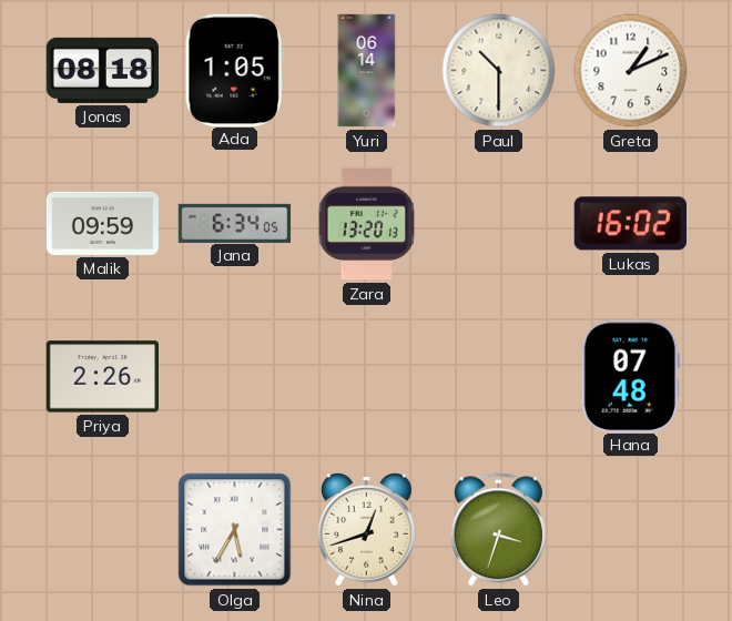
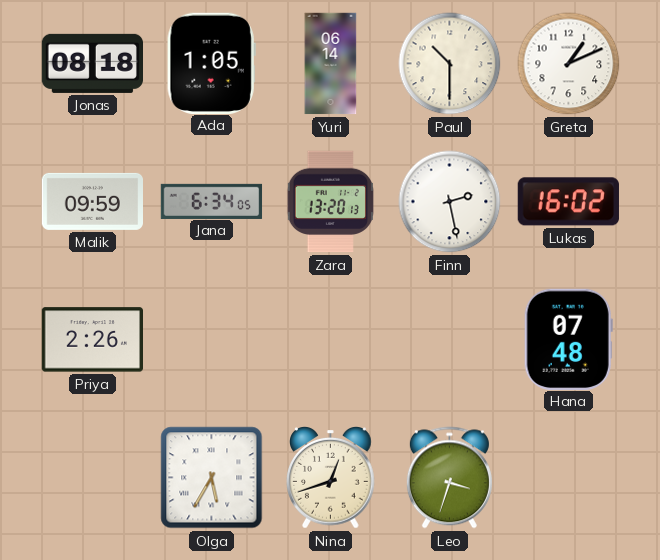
Finn: none -> 2:28
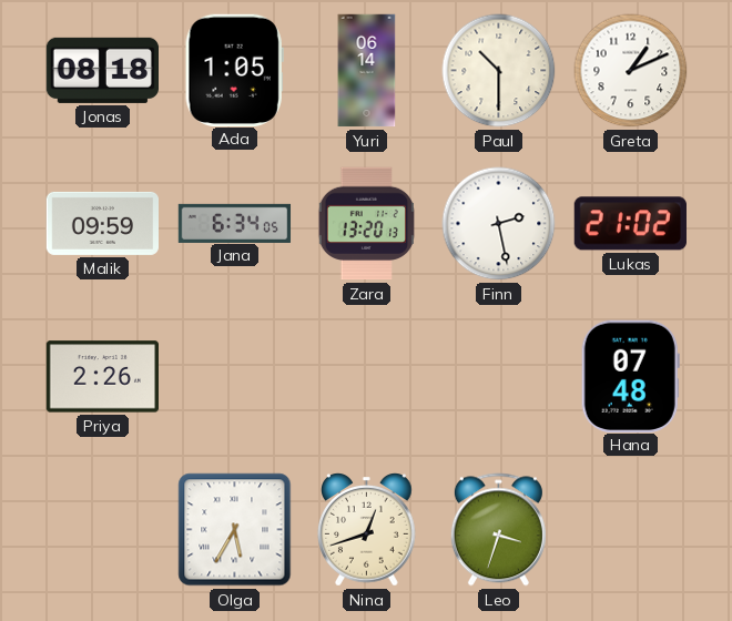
Lukas: 16:02 -> 21:02
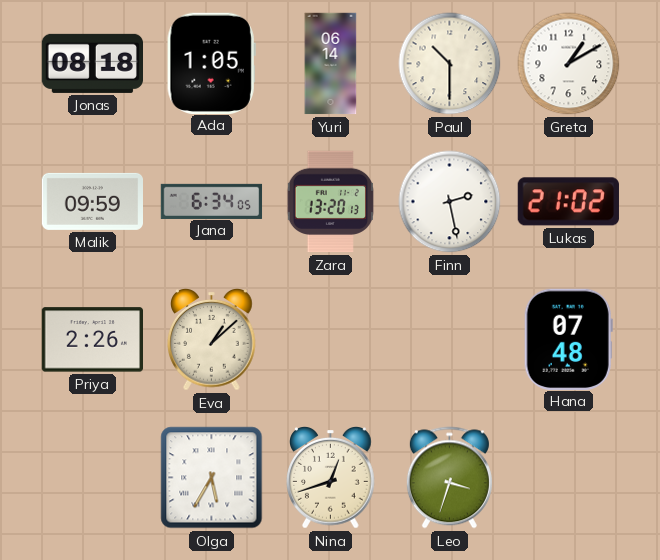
Greta: 1:11 -> 1:10
Eva: none -> 1:08
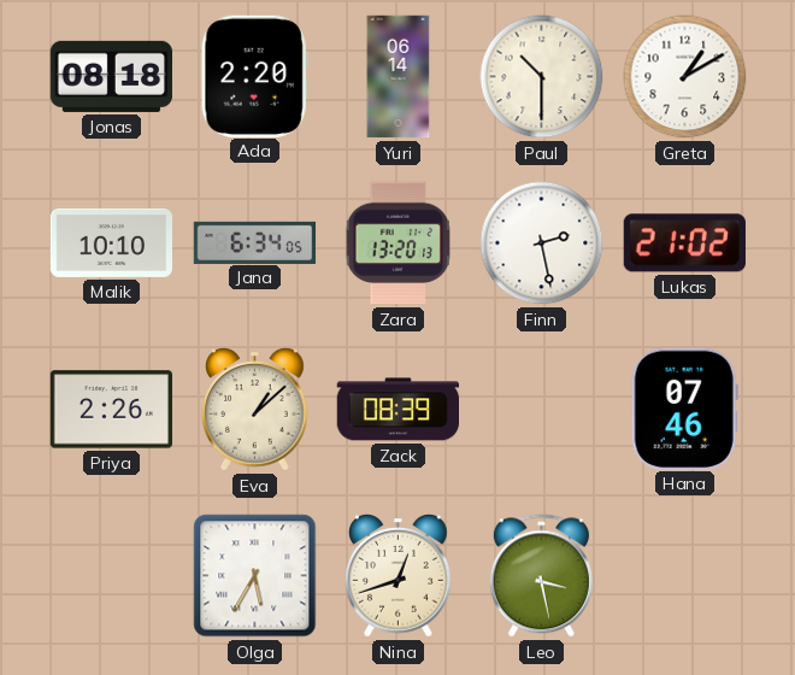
Ada: 1:05 -> 2:20
Malik: 09:59 -> 10:10
Zack: none -> 08:39
Hana: 07:48 -> 07:46
Leo: 3:33 -> 3:28
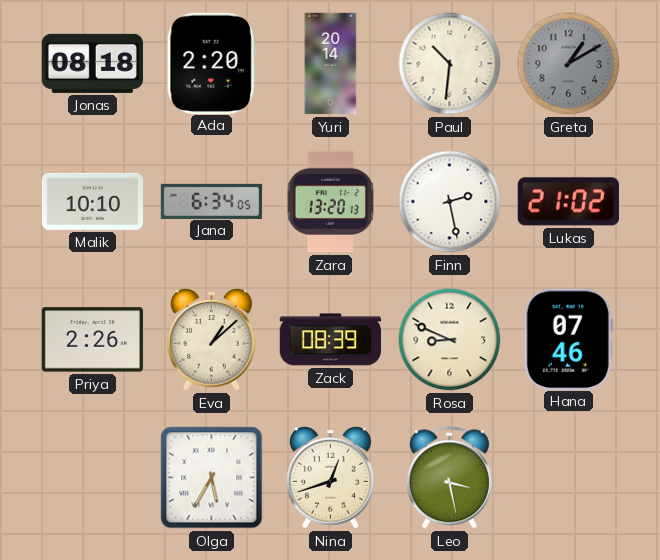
Yuri: 06:14 -> 20:14
Paul: 10:30 -> 10:31
Greta dial: white -> grey
Rosa: none -> 8:49
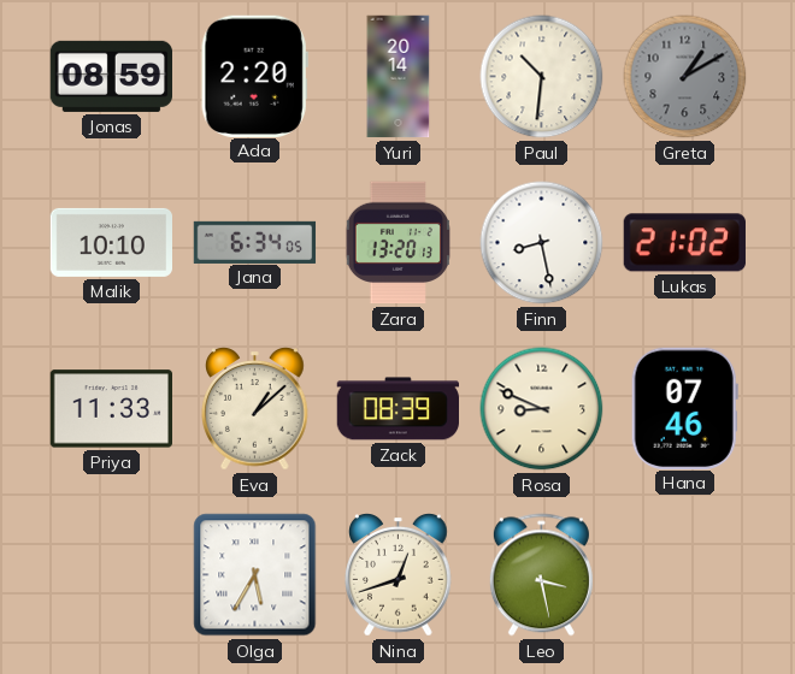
Jonas: 08:18 -> 08:59
Finn: 2:28 -> 8:28
Priya: 2:26 -> 11:33
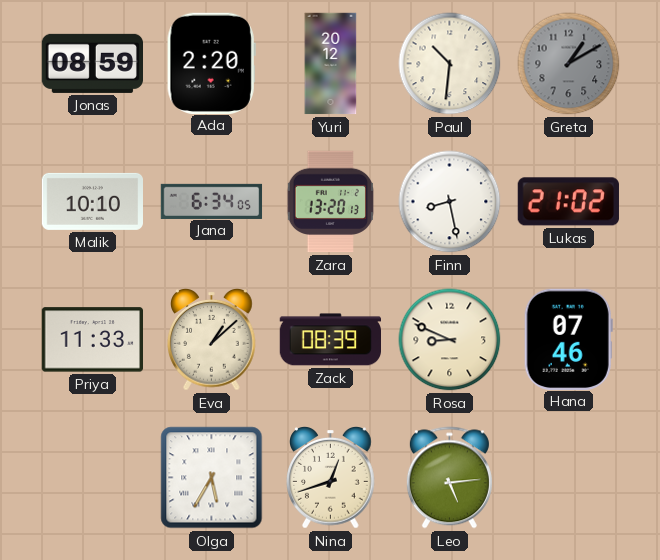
Yuri: 20:14 -> 20:12
Leo: 3:28 -> 5:14
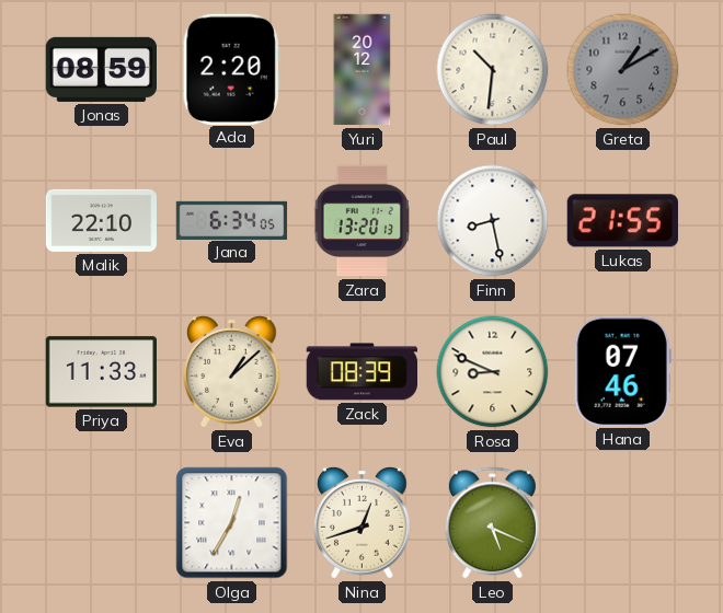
Malik: 10:10 -> 22:10
Lukas: 21:02 -> 21:55
Olga: 5:35 -> 12:35
Leo: 5:14 -> 5:19
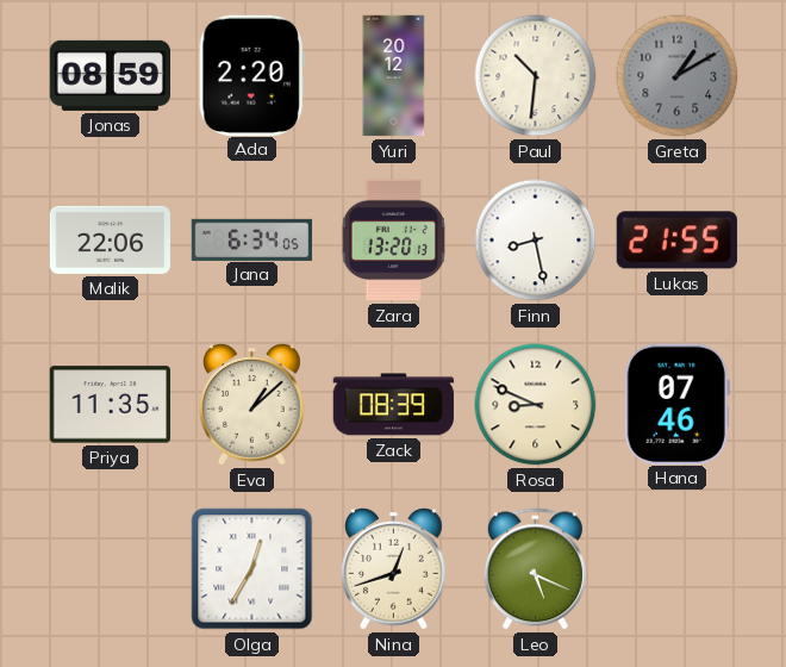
Malik: 22:10 -> 22:06
Priya: 11:33 -> 11:35
